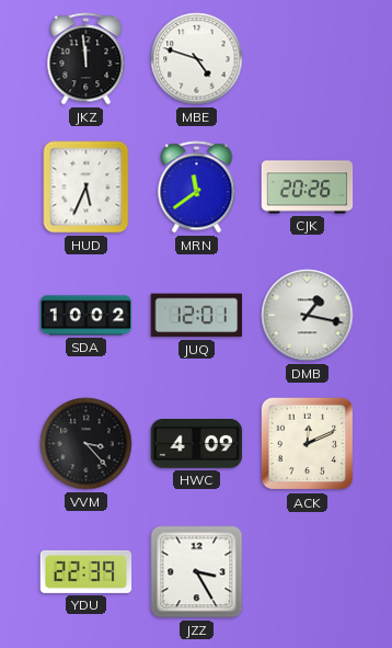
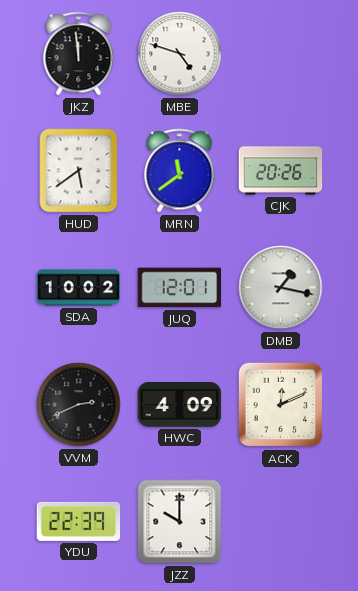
HUD: 5:34 -> 5:39
VVM: 3:23 -> 2:41
JZZ: 3:25 -> 10:00
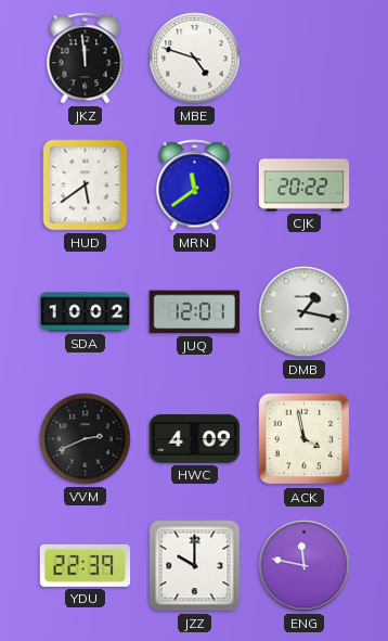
CJK: 20:26 -> 20:22
ACK: 12:11 -> 3:58
ENG: none -> 11:47
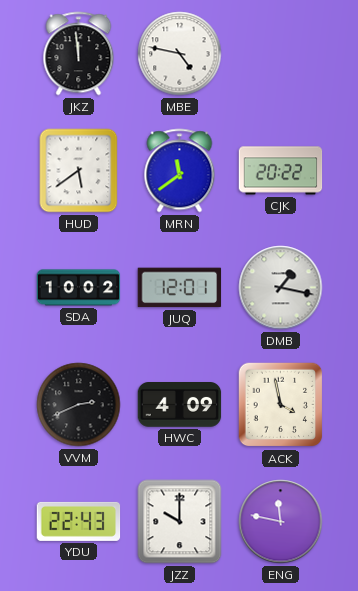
MBE: 4:48 -> 4:47
YDU: 22:39 -> 22:43
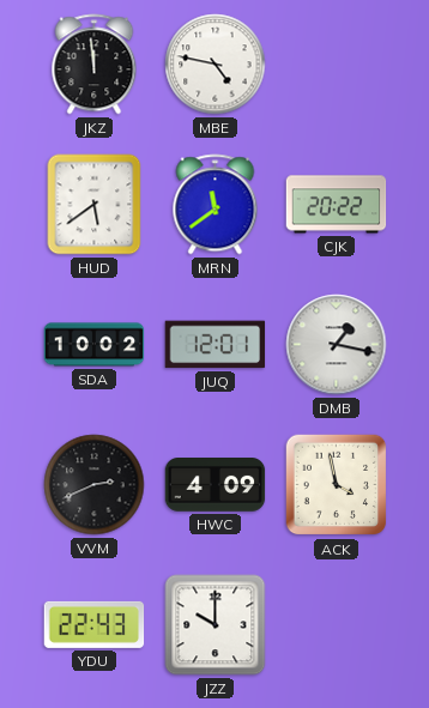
ENG: 11:47 -> none
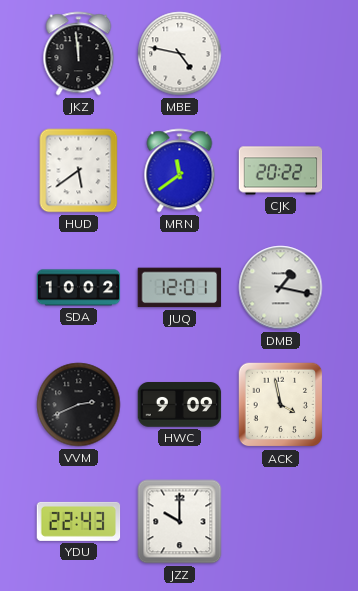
HWC: 4:09 -> 9:09
